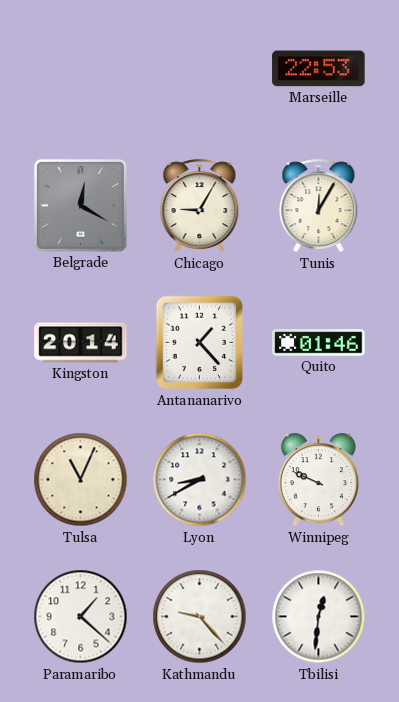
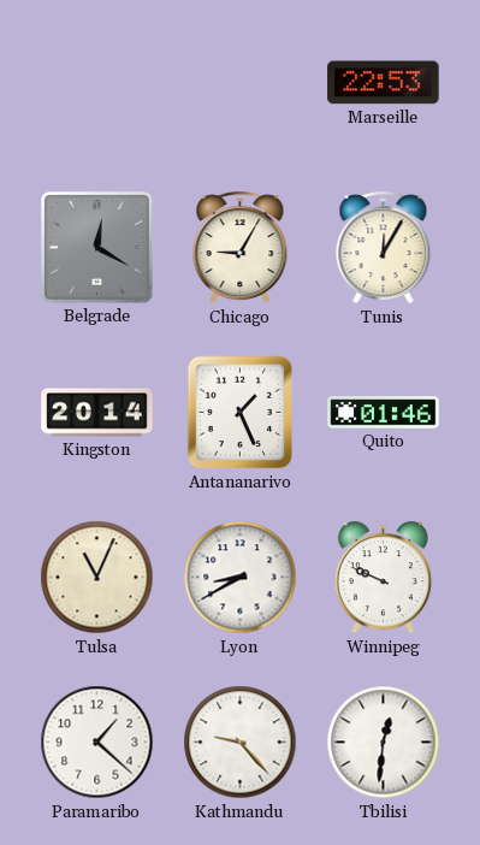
Antananarivo: 1:23 -> 1:26
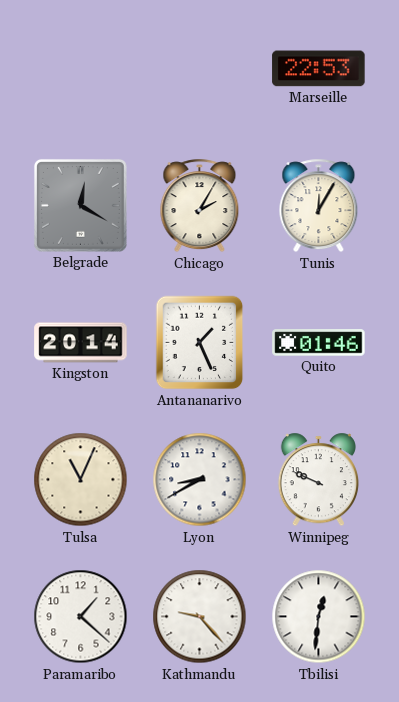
Chicago: 9:05 -> 2:05
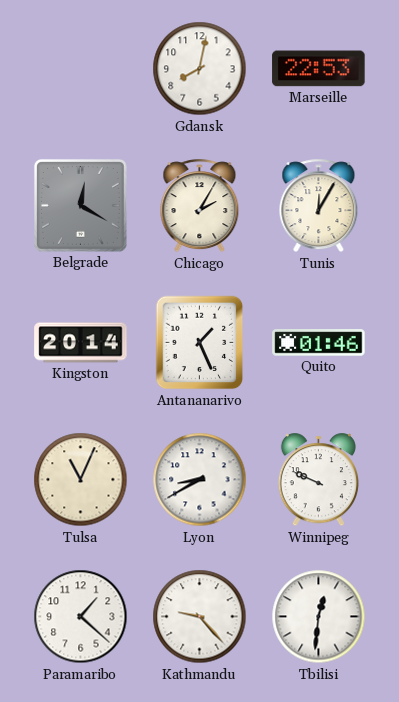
Gdansk: none -> 8:02
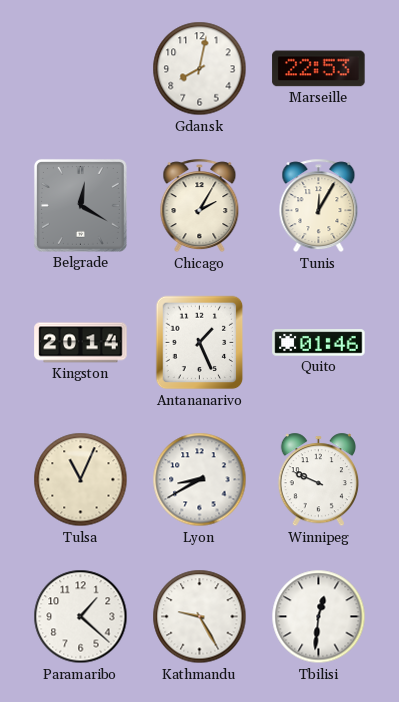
Kathmandu: 9:23 -> 9:25
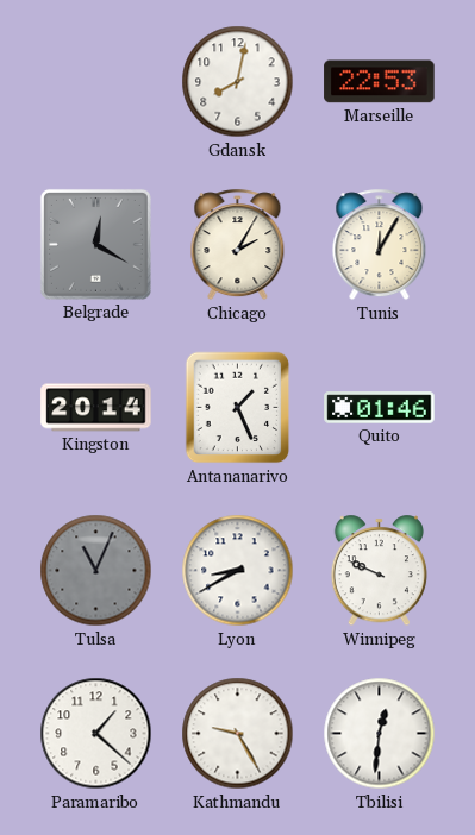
Tulsa dial: cream -> grey
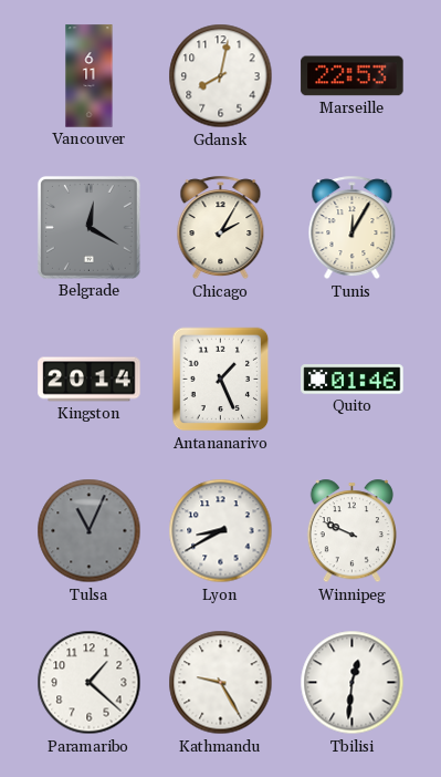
Vancouver: none -> 6:11
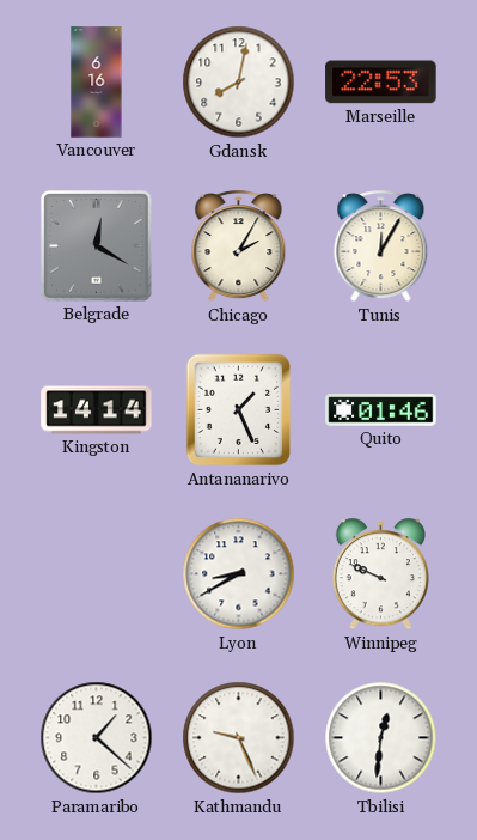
Vancouver: 6:11 -> 6:16
Kingston: 20:14 -> 14:14
Tulsa: 11:04 -> none
Kathmandu: 9:25 -> 9:26
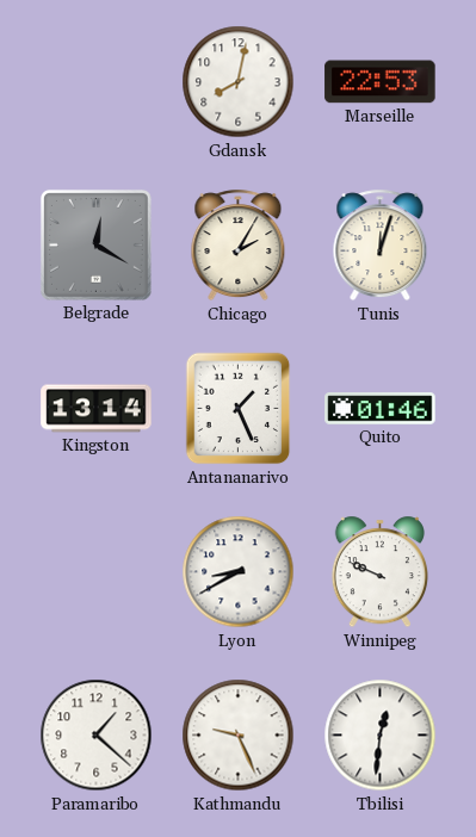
Vancouver: 6:16 -> none
Tunis: 12:05 -> 12:03
Kingston: 14:14 -> 13:14
